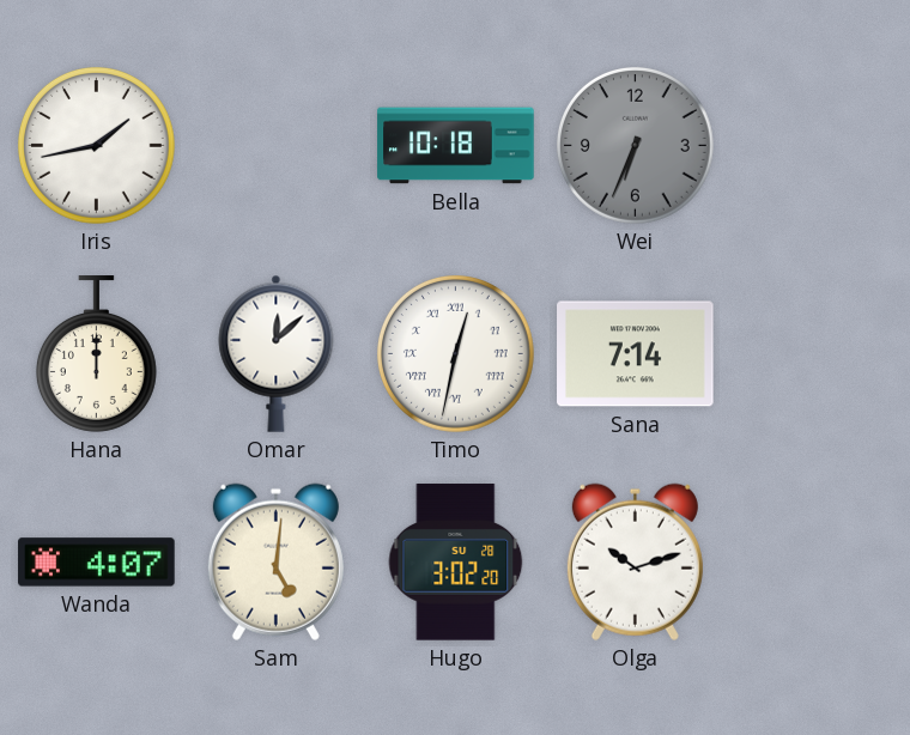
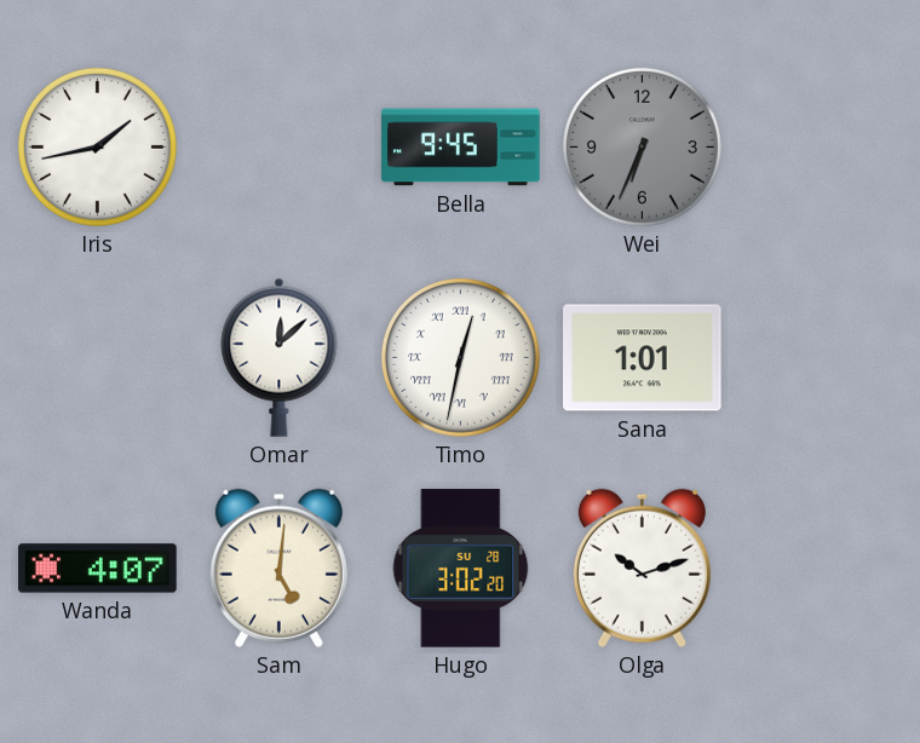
Bella: 10:18 -> 9:45
Hana: 12:00 -> none
Sana: 7:14 -> 1:01
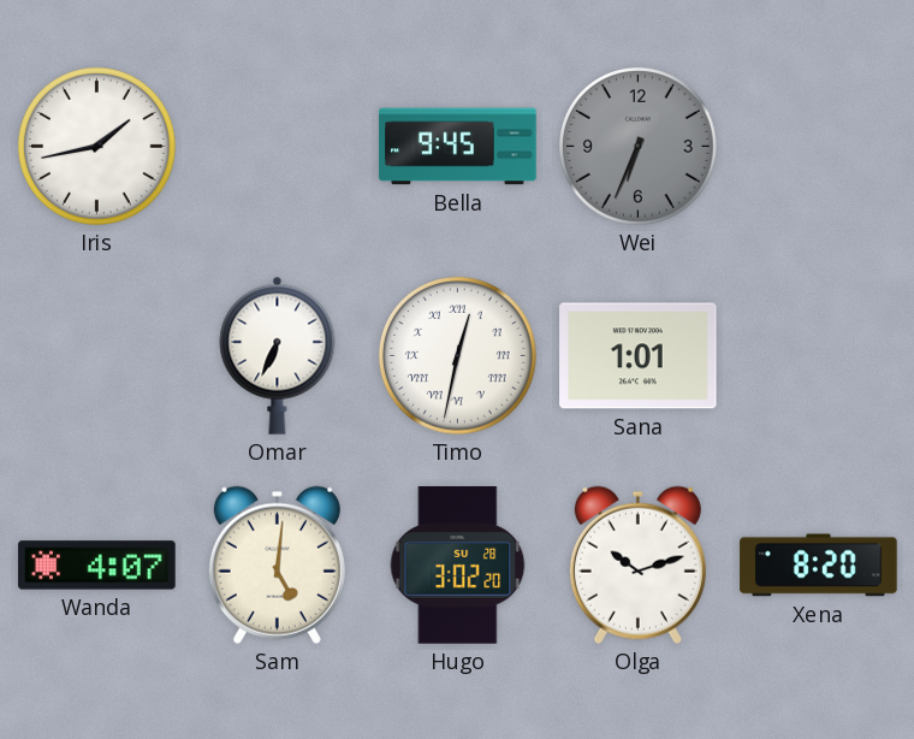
Omar: 12:08 -> 6:34
Xena: none -> 8:20
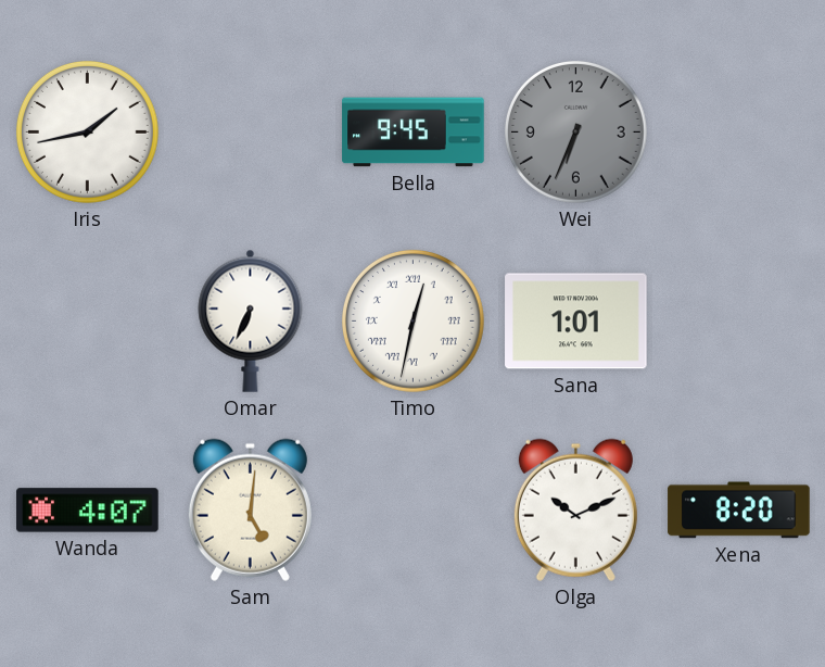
Hugo: 3:02 -> none
Olga: 10:12 -> 10:11
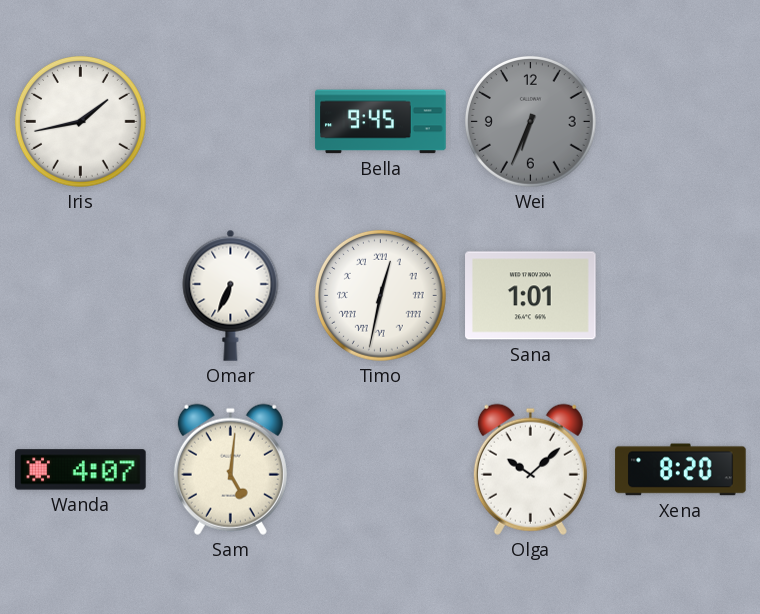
Olga: 10:11 -> 10:08
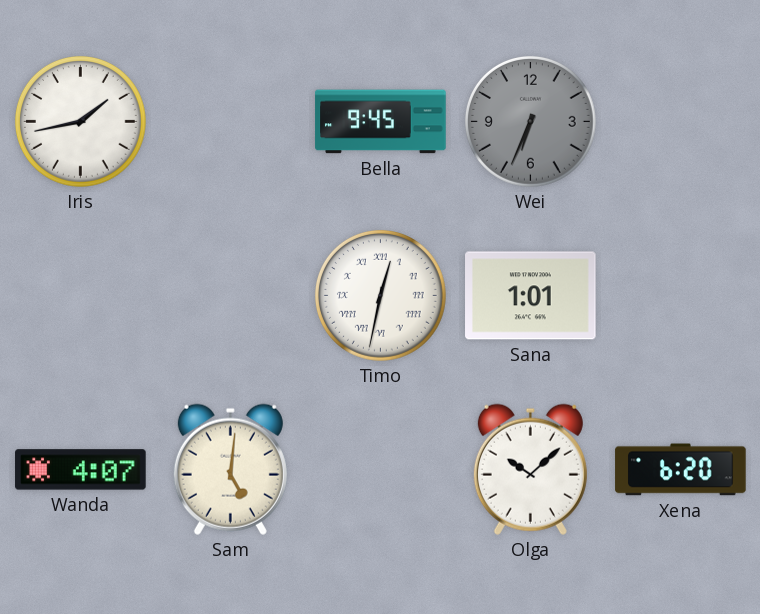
Omar: 6:34 -> none
Xena: 8:20 -> 6:20
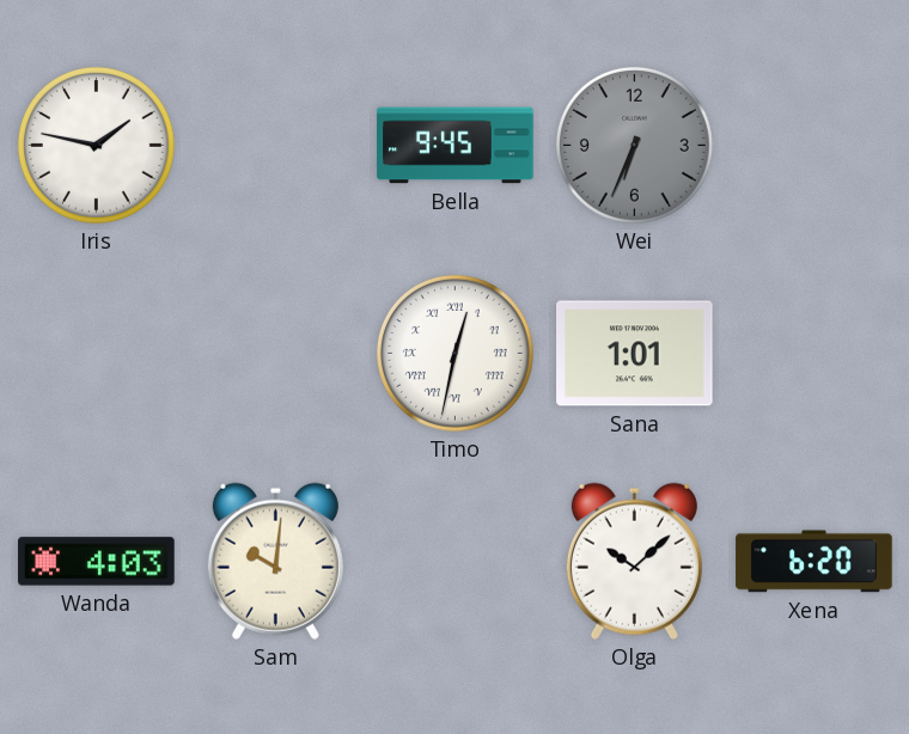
Iris: 1:43 -> 1:47
Wanda: 4:07 -> 4:03
Sam: 5:01 -> 10:01
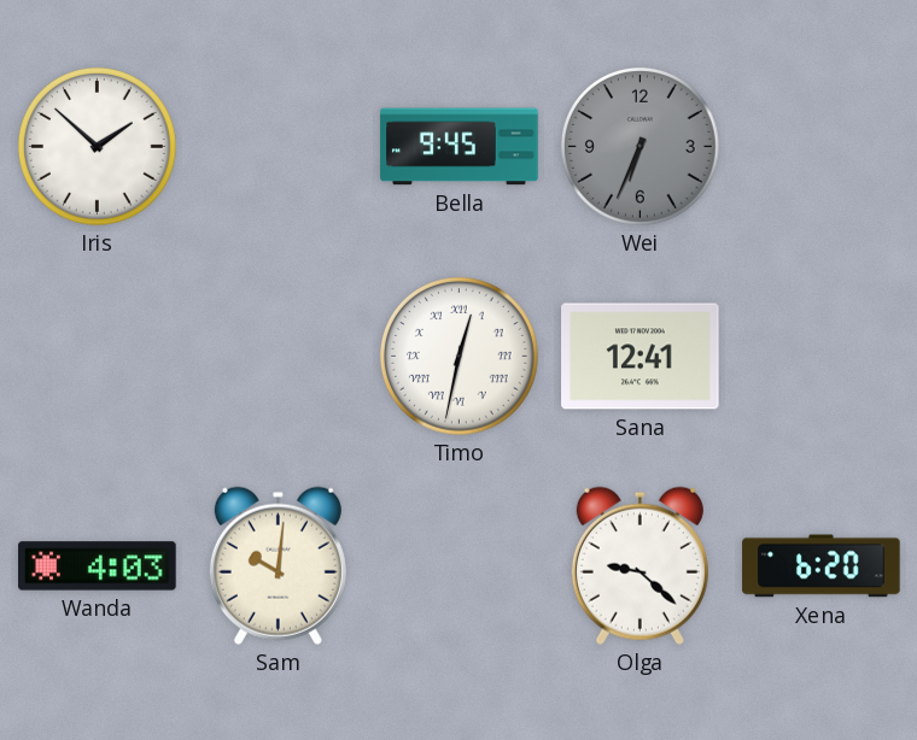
Iris: 1:47 -> 1:52
Sana: 1:01 -> 12:41
Olga: 10:08 -> 9:22
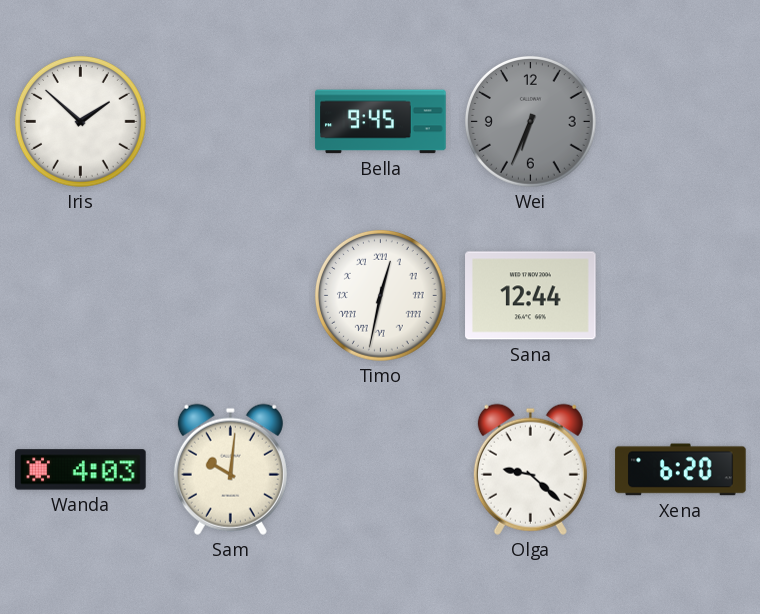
Sana: 12:41 -> 12:44
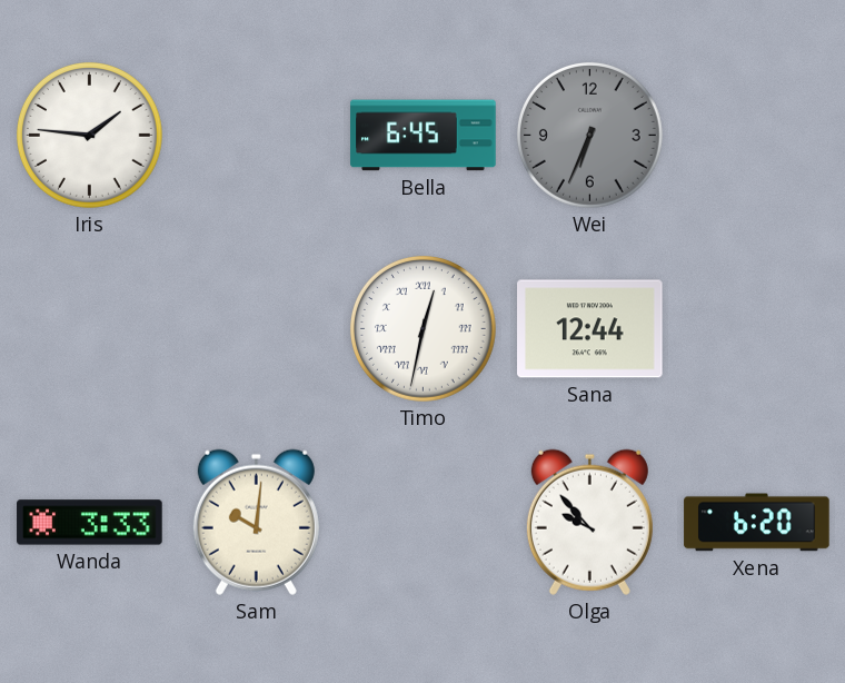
Iris: 1:52 -> 1:46
Bella: 9:45 -> 6:45
Wanda: 4:03 -> 3:33
Olga: 9:22 -> 9:53
